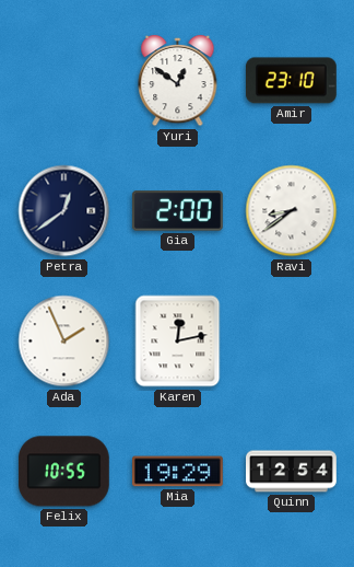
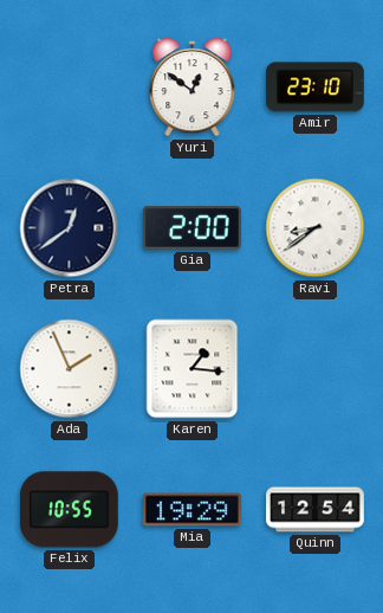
Karen: 12:13 -> 1:16
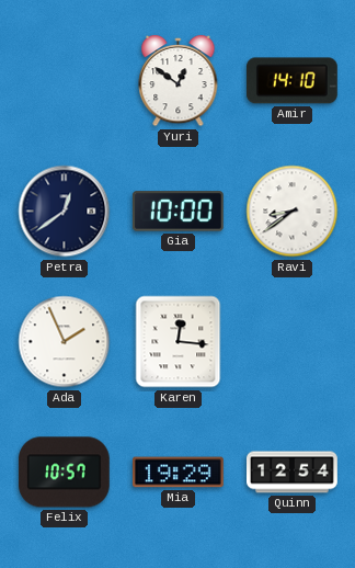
Amir: 23:10 -> 14:10
Gia: 2:00 -> 10:00
Karen: 1:16 -> 12:16
Felix: 10:55 -> 10:57
